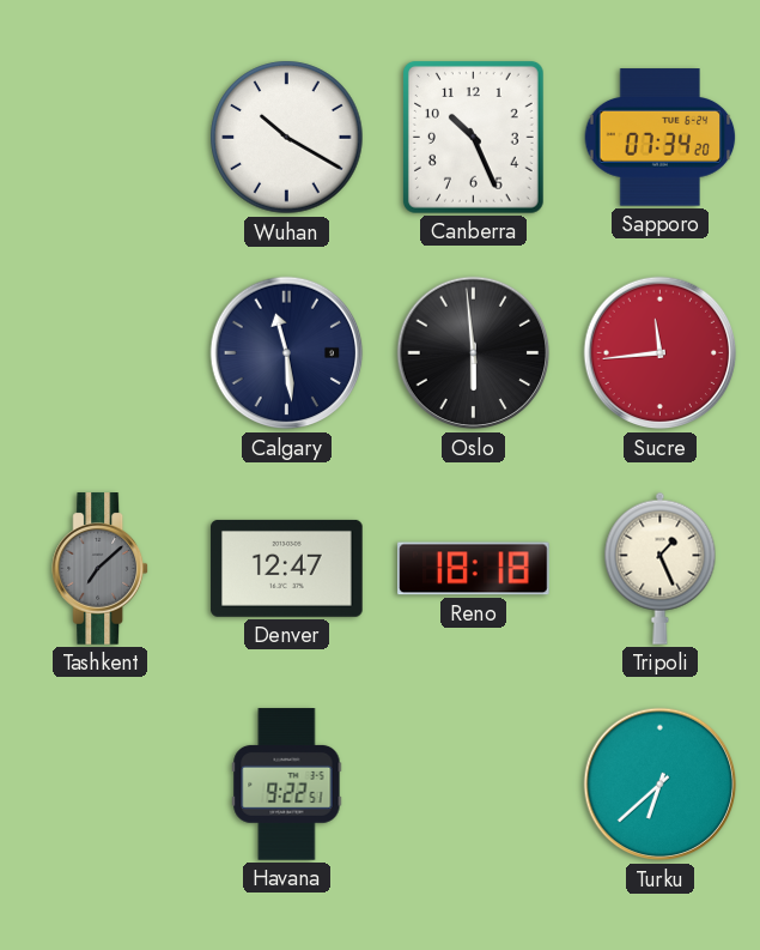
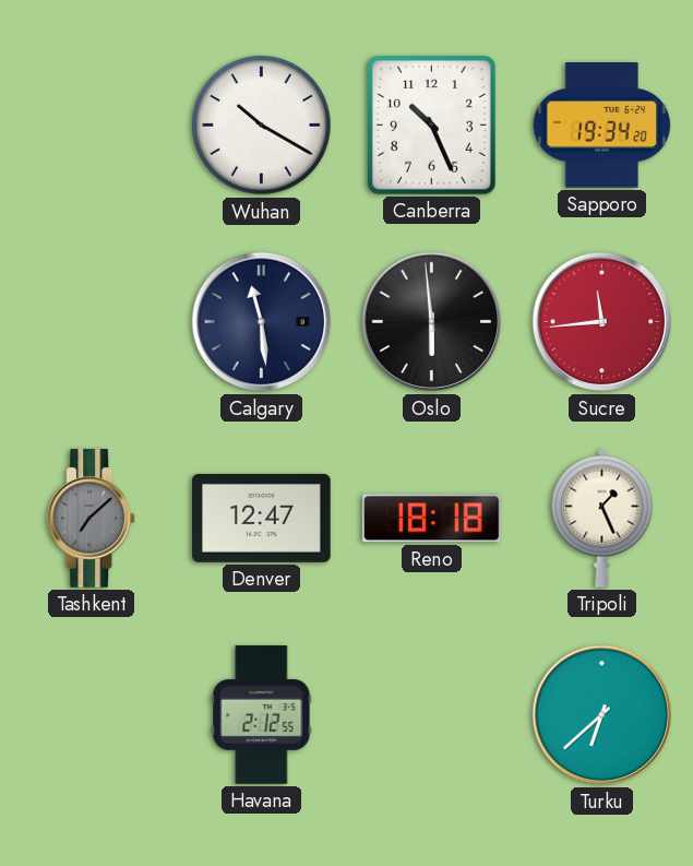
Sapporo: 07:34 -> 19:34
Havana: 9:22 -> 2:12
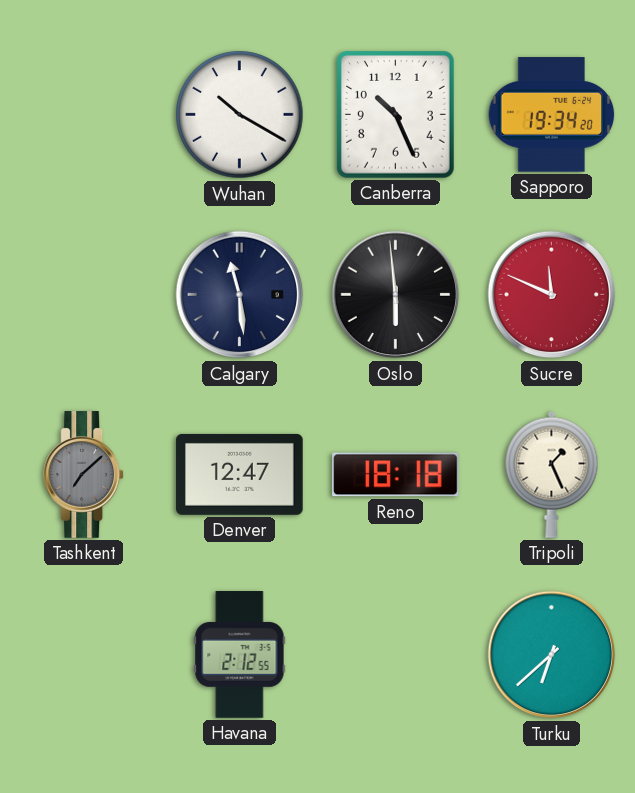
Sucre: 11:44 -> 11:49
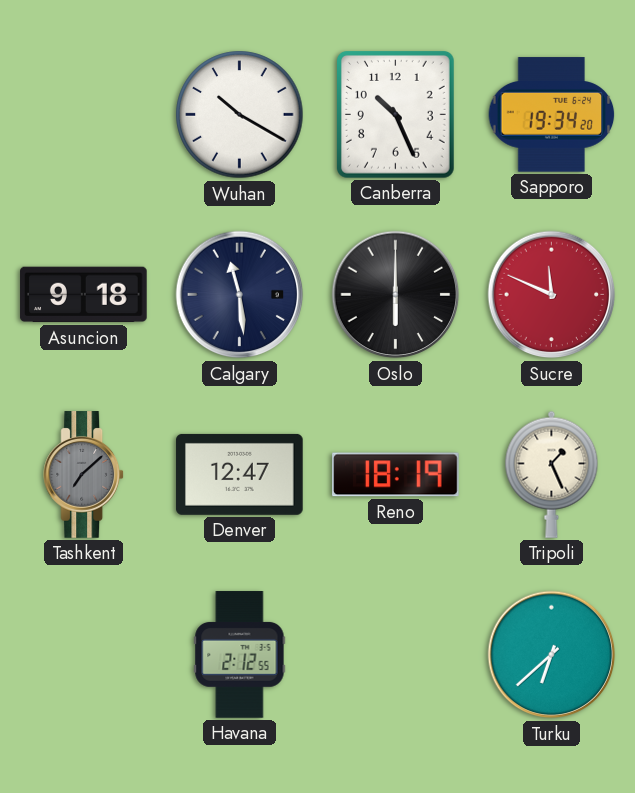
Asuncion: none -> 9:18
Oslo: 5:59 -> 6:00
Reno: 18:18 -> 18:19
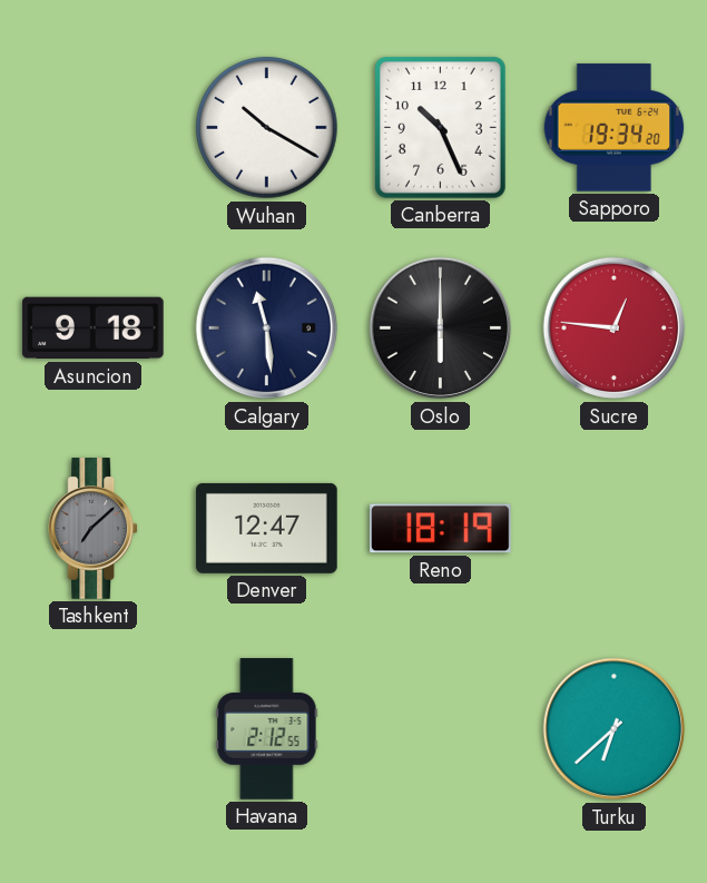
Sucre: 11:49 -> 12:46
Tripoli: 1:26 -> none
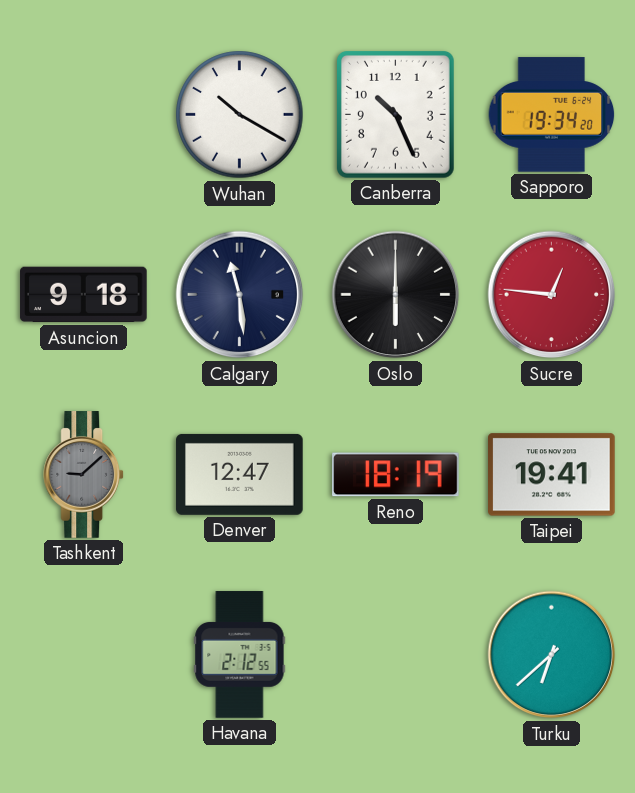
Tashkent: 7:08 -> 9:08
Taipei: none -> 19:41
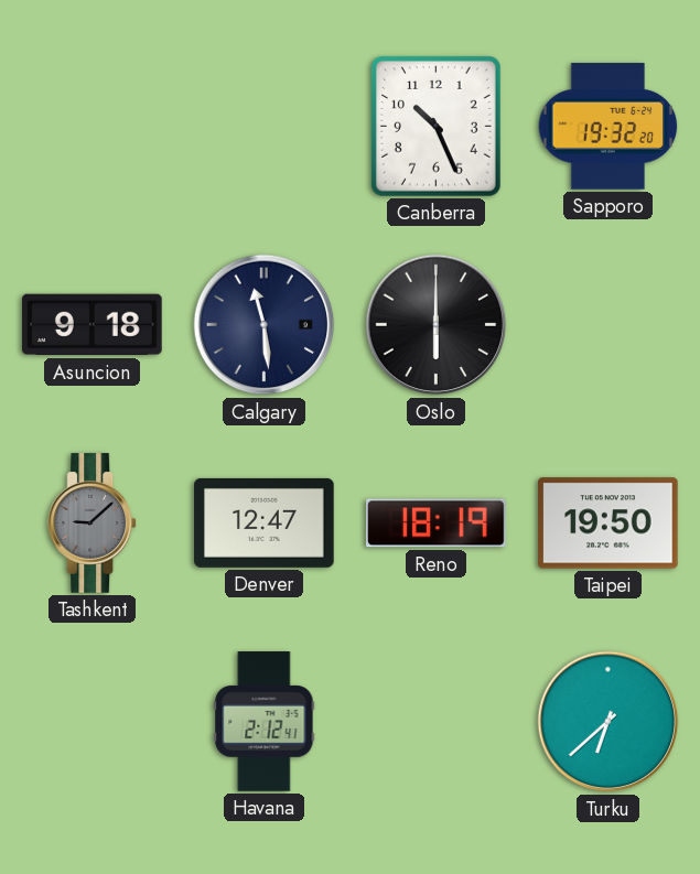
Wuhan: 10:20 -> none
Sapporo: 19:34 -> 19:32
Sucre: 12:46 -> none
Taipei: 19:41 -> 19:50
Havana: 2:12:55 -> 2:12:41
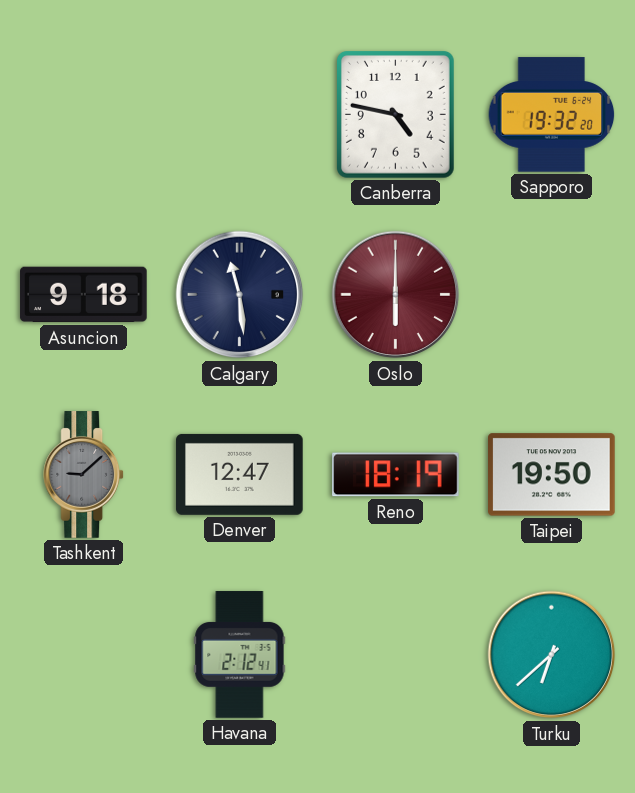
Canberra: 10:26 -> 4:47
Oslo dial: black -> burgundy
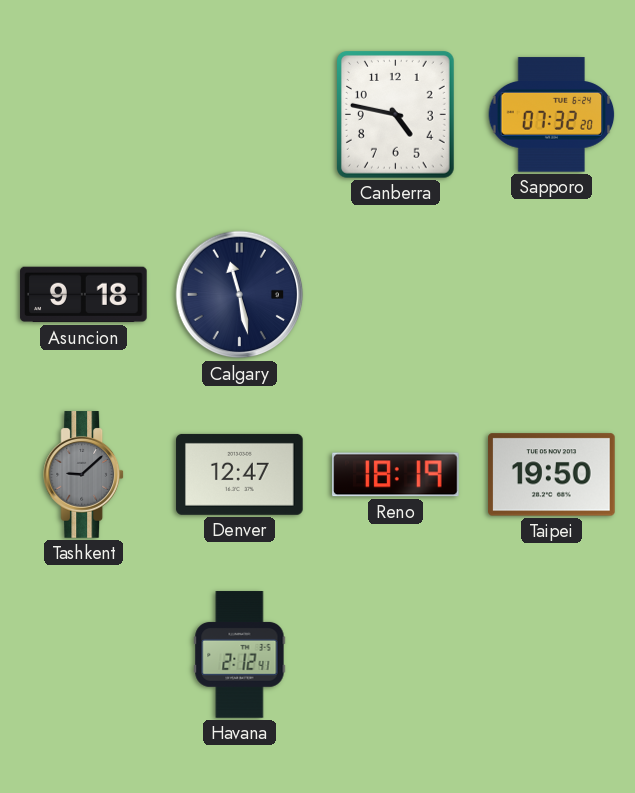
Sapporo: 19:32 -> 07:32
Calgary: 11:29 -> 11:28
Oslo: 6:00 -> none
Turku: 6:38 -> none
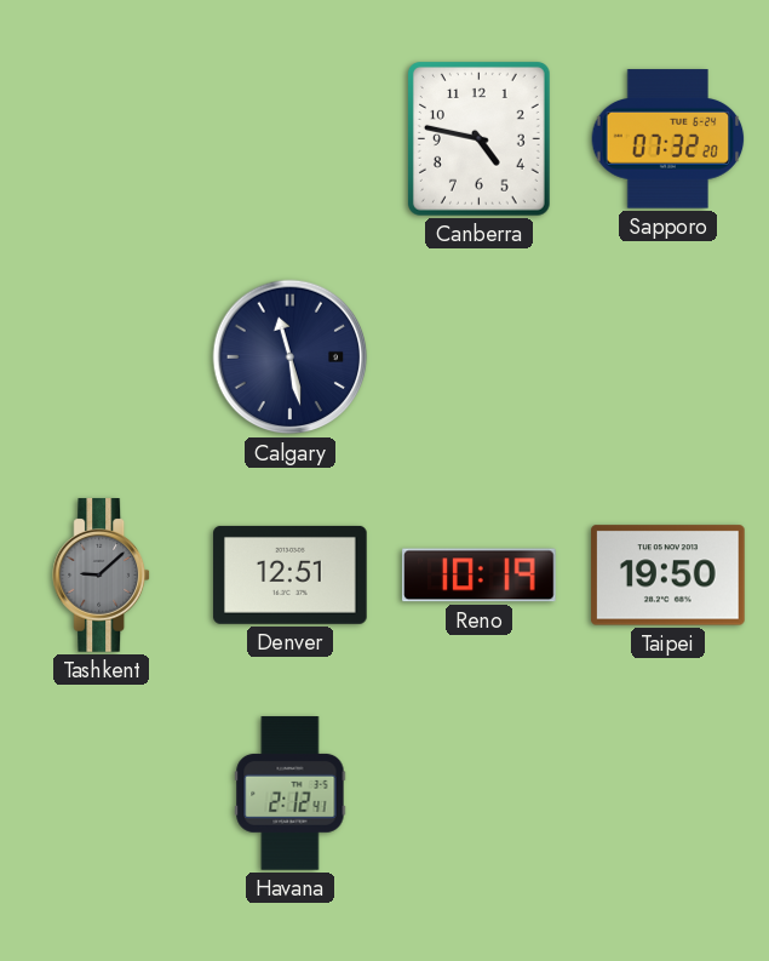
Asuncion: 9:18 -> none
Denver: 12:47 -> 12:51
Reno: 18:19 -> 10:19
